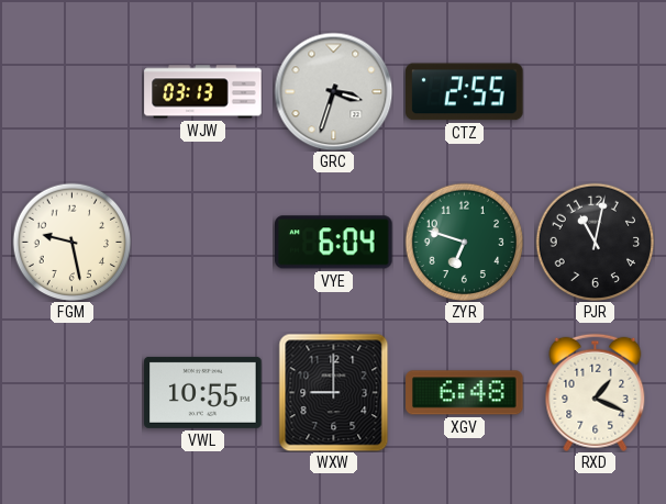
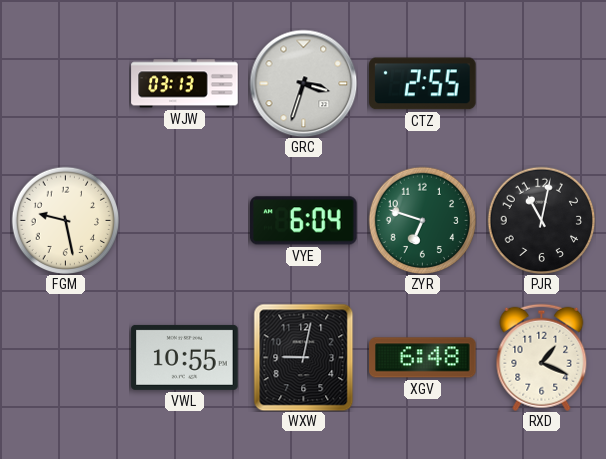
WXW: 9:00 -> 9:02
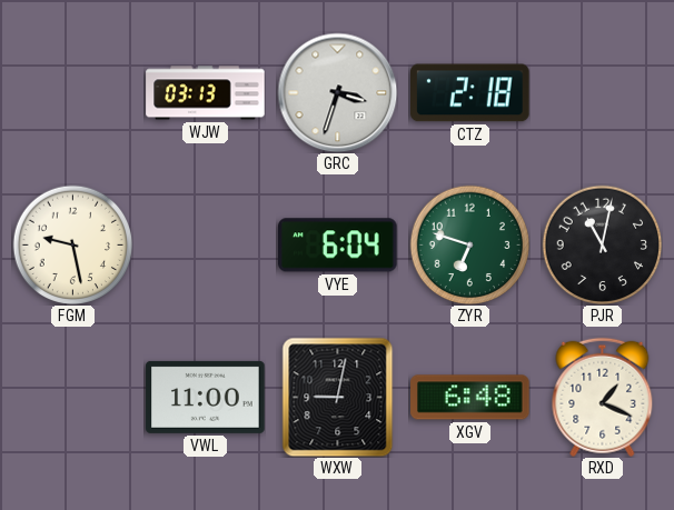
CTZ: 2:55 -> 2:18
VWL: 10:55 -> 11:00
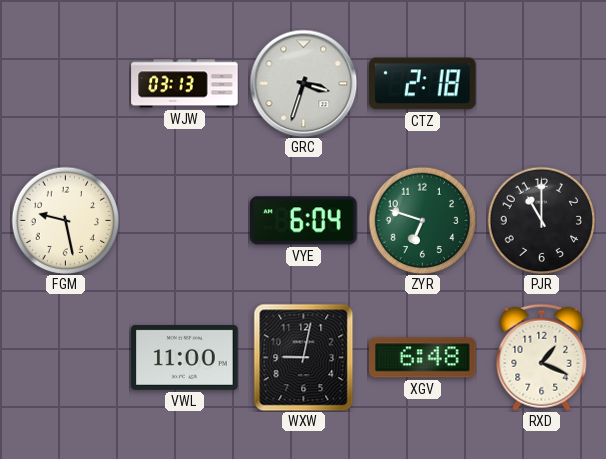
PJR: 11:02 -> 11:00
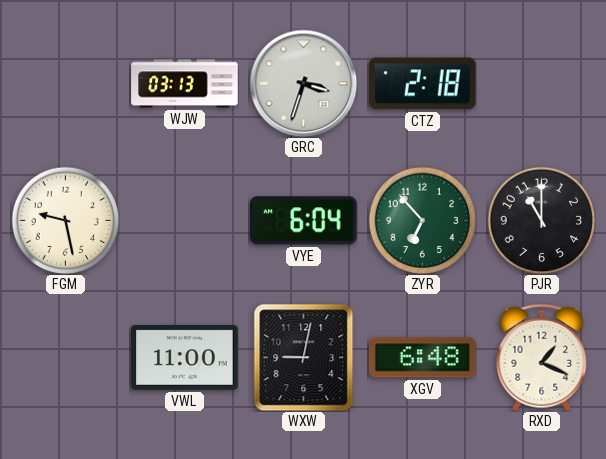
ZYR: 6:48 -> 6:53
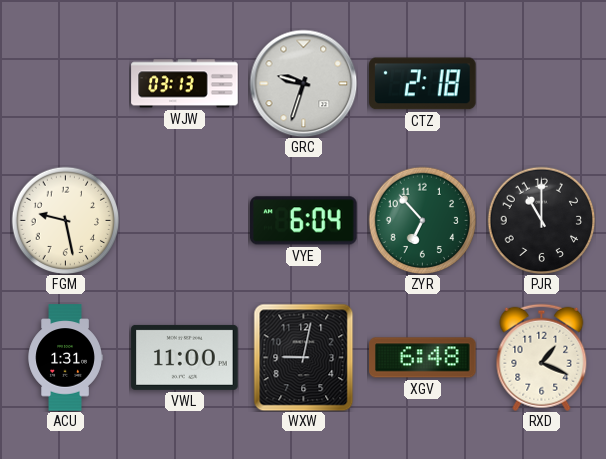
GRC: 3:33 -> 9:33
ACU: none -> 1:31
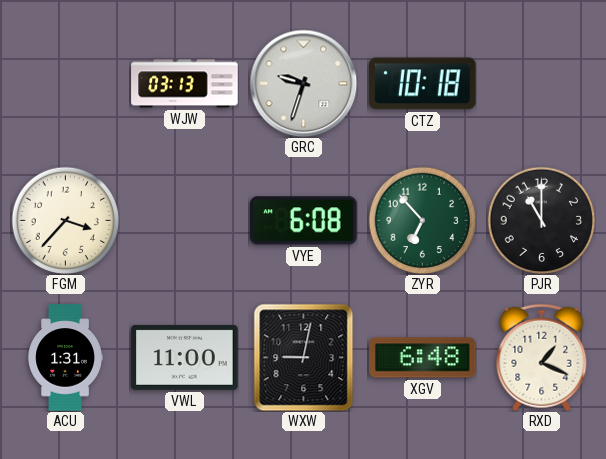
CTZ: 2:18 -> 10:18
FGM: 9:28 -> 3:37
VYE: 6:04 -> 6:08
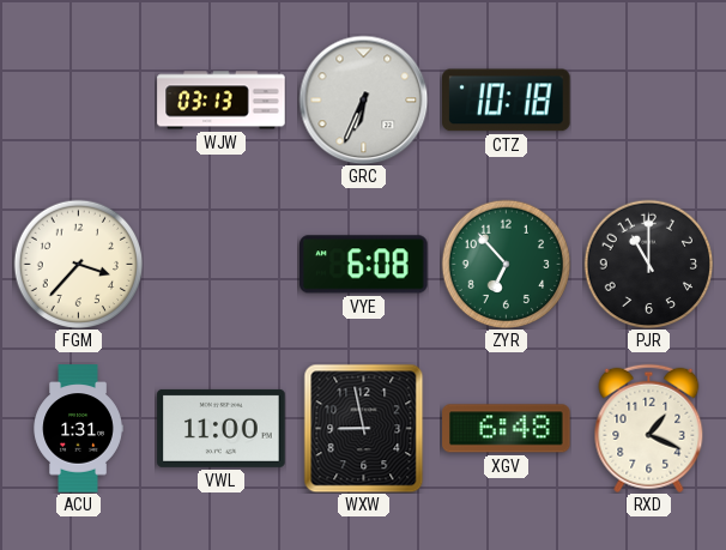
GRC: 9:33 -> 6:34
WXW: 9:02 -> 8:58
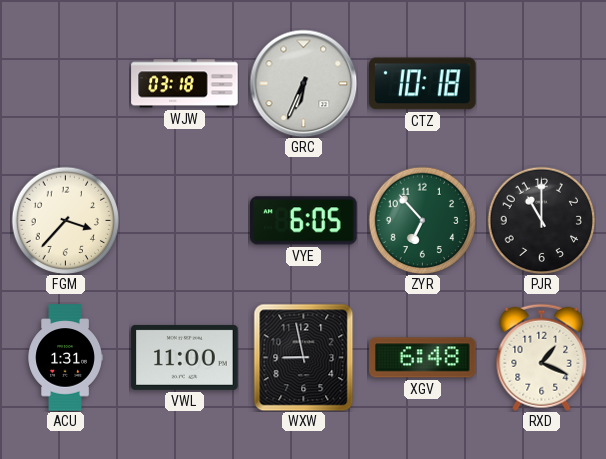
WJW: 03:13 -> 03:18
VYE: 6:08 -> 6:05
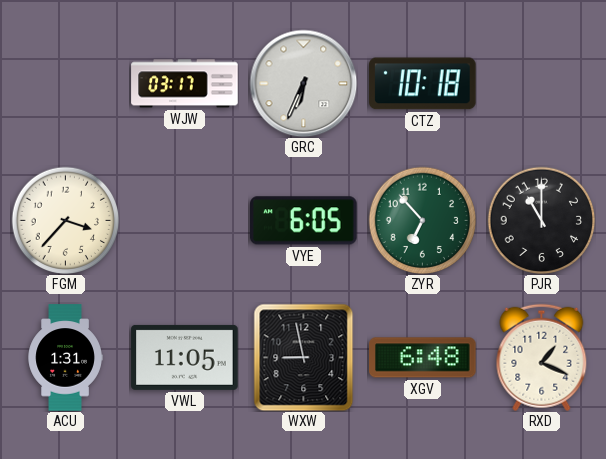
WJW: 03:18 -> 03:17
VWL: 11:00 -> 11:05
